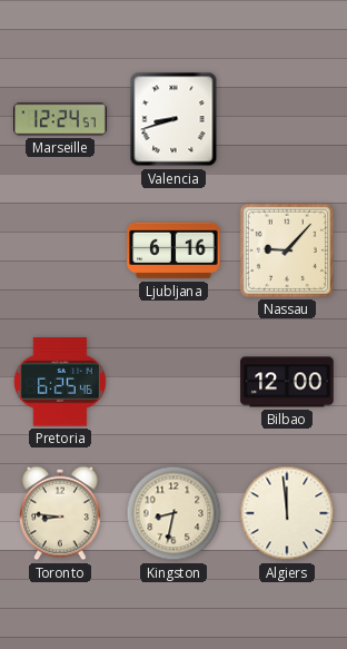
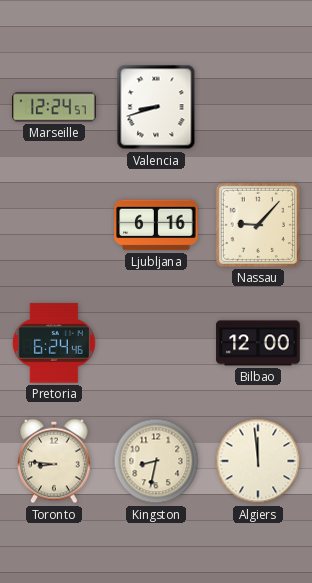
Pretoria: 6:25 -> 6:24
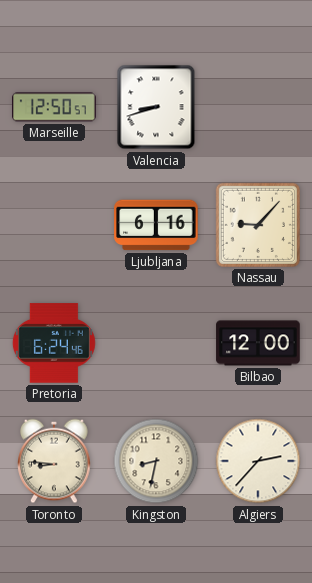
Marseille: 12:24 -> 12:50
Algiers: 11:59 -> 2:37
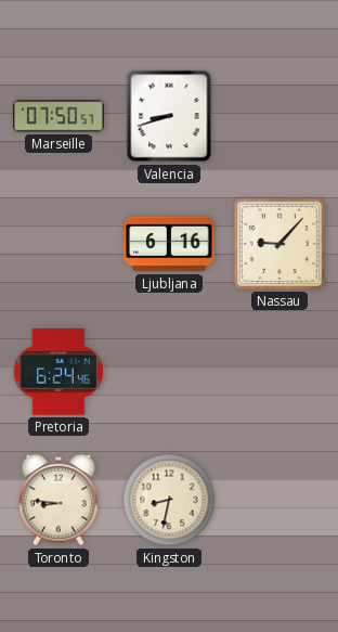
Marseille: 12:50 -> 07:50
Bilbao: 12:00 -> none
Algiers: 2:37 -> none
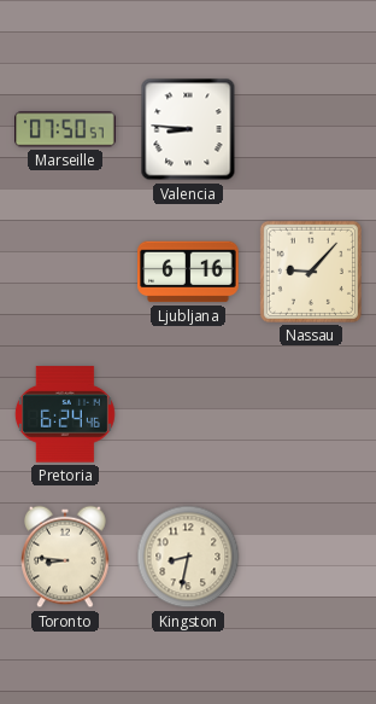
Valencia: 8:42 -> 8:46
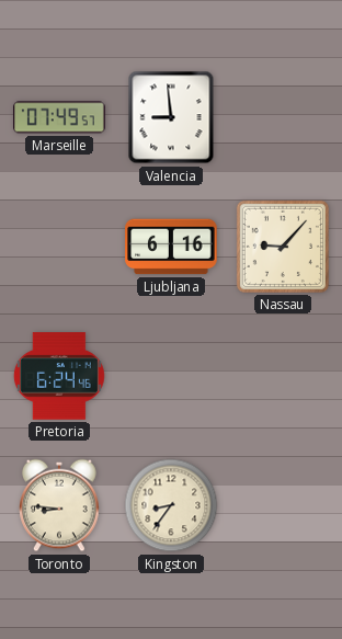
Marseille: 07:50 -> 07:49
Valencia: 8:46 -> 8:59
Kingston: 8:32 -> 8:36
